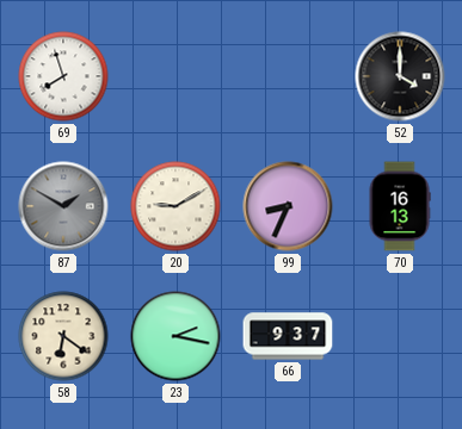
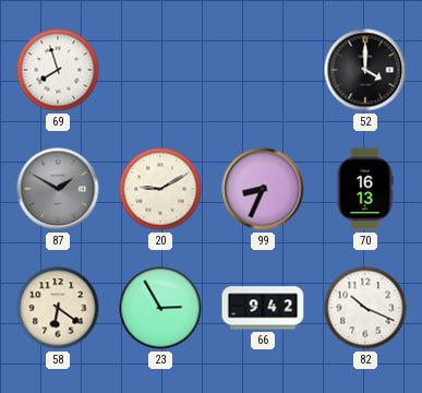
23: 2:17 -> 2:55
66: 9:37 -> 9:42
82: none -> 10:19
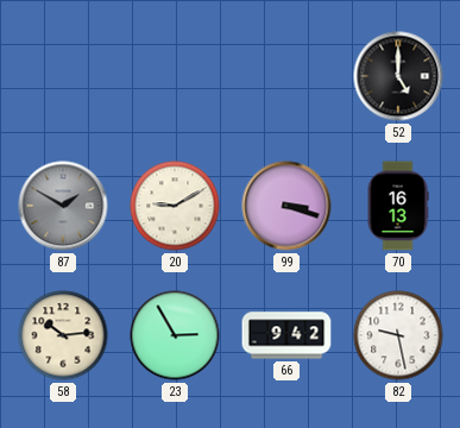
69: 7:57 -> none
52: 4:00 -> 5:00
99: 8:34 -> 3:18
58: 6:21 -> 10:14
82: 10:19 -> 9:28
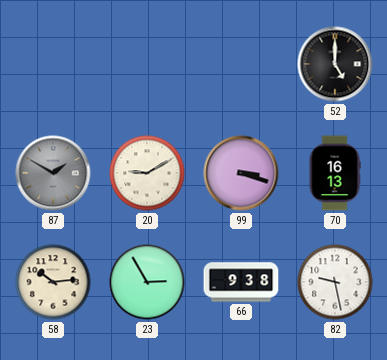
66: 9:42 -> 9:38
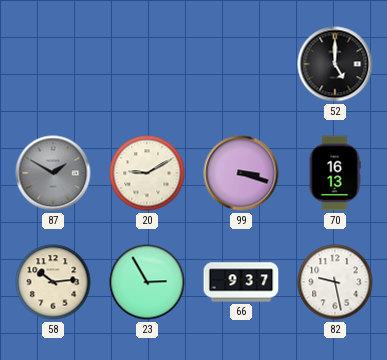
66: 9:38 -> 9:37
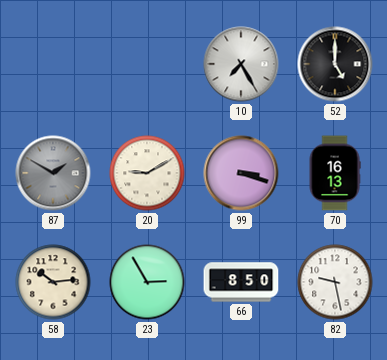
10: none -> 7:25
66: 9:37 -> 8:50
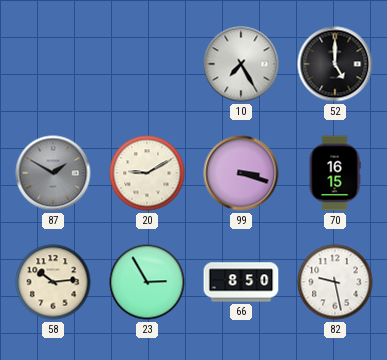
70: 16:13 -> 16:15
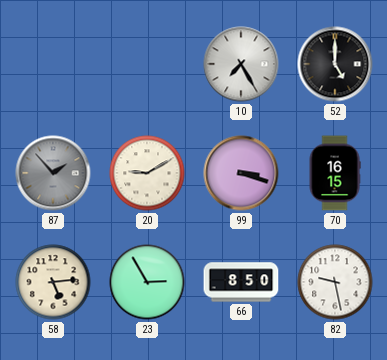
87: 1:50 -> 1:53
58: 10:14 -> 5:14
